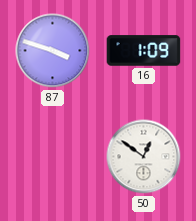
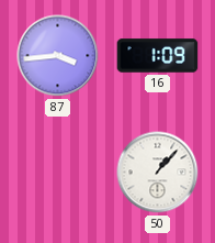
87: 3:48 -> 3:44
50: 12:51 -> 1:07
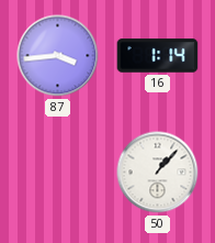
16: 1:09 -> 1:14
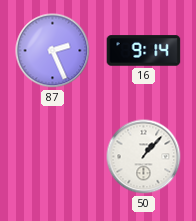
87: 3:44 -> 2:26
16: 1:14 -> 9:14
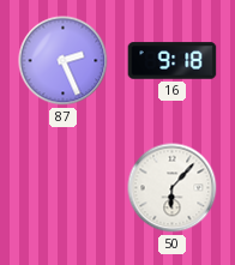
16: 9:14 -> 9:18
50: 1:07 -> 6:07
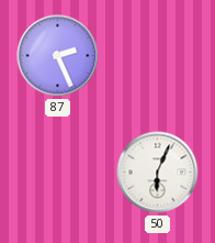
16: 9:18 -> none
50: 6:07 -> 6:04
